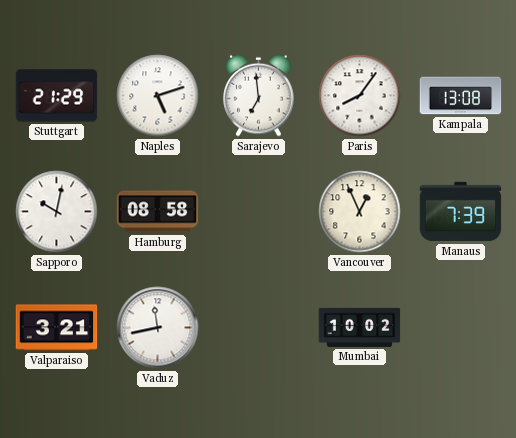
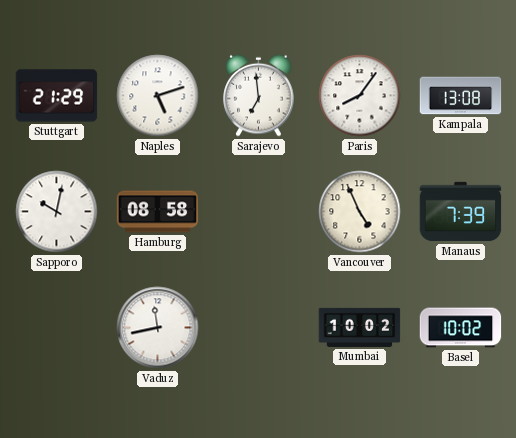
Vancouver: 12:56 -> 4:56
Valparaiso: 3:21 -> none
Basel: none -> 10:02
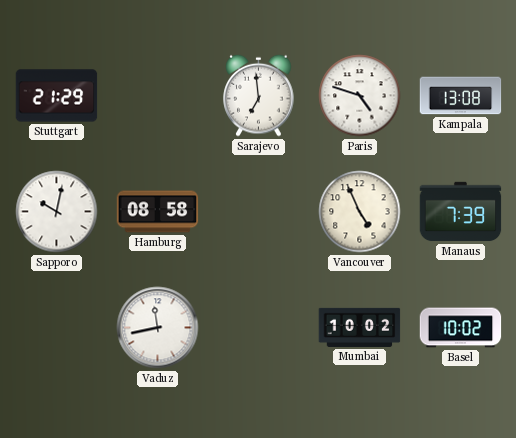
Naples: 5:12 -> none
Paris: 8:06 -> 4:48
